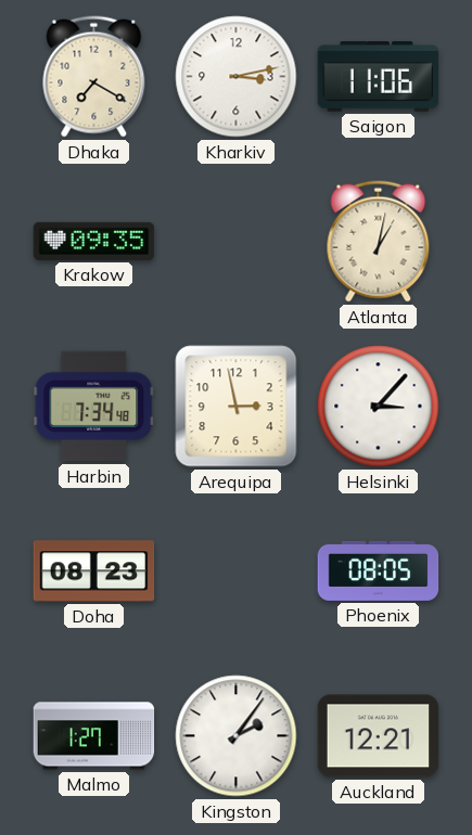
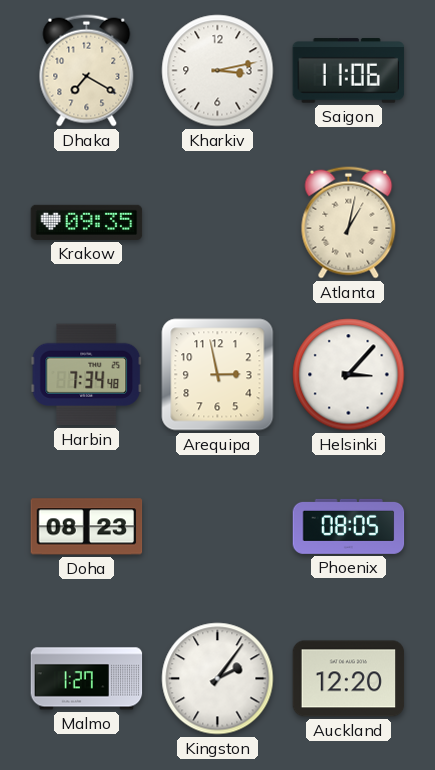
Auckland: 12:21 -> 12:20
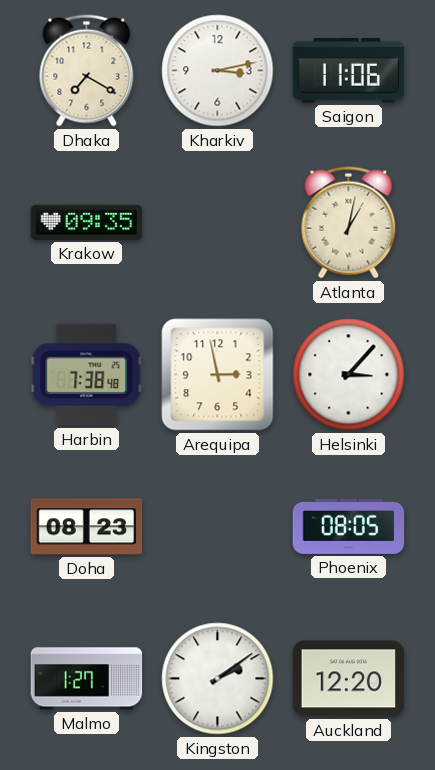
Harbin: 7:34 -> 7:38
Kingston: 2:06 -> 2:09
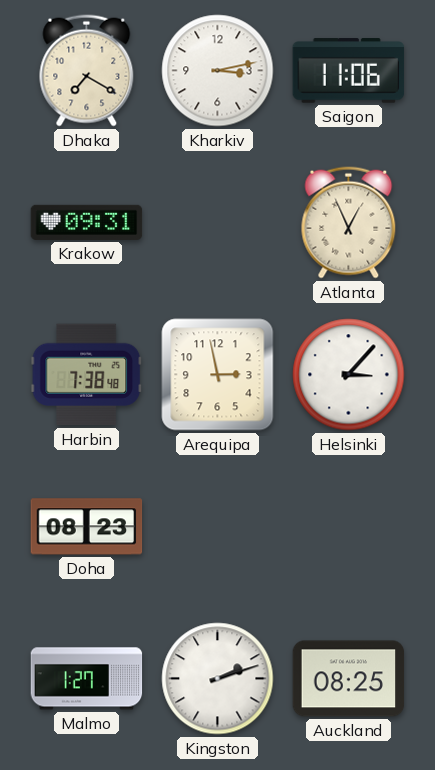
Krakow: 09:35 -> 09:31
Atlanta: 1:02 -> 12:56
Phoenix: 08:05 -> none
Kingston: 2:09 -> 2:12
Auckland: 12:20 -> 08:25
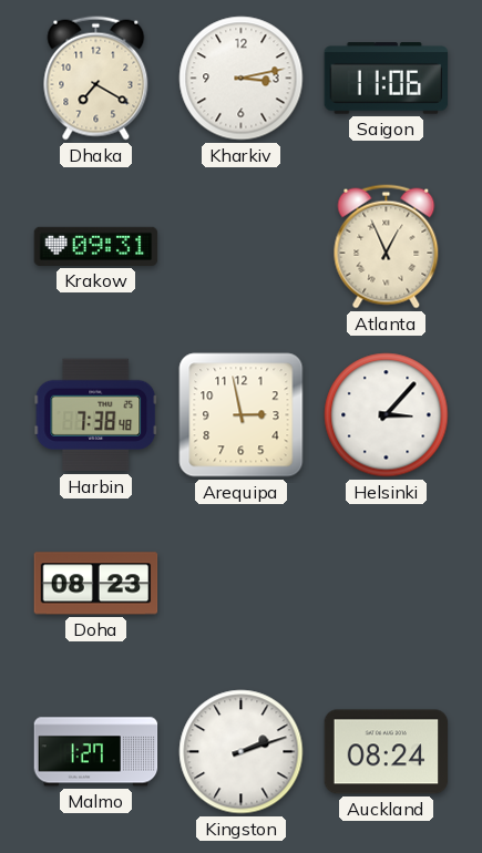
Auckland: 08:25 -> 08:24
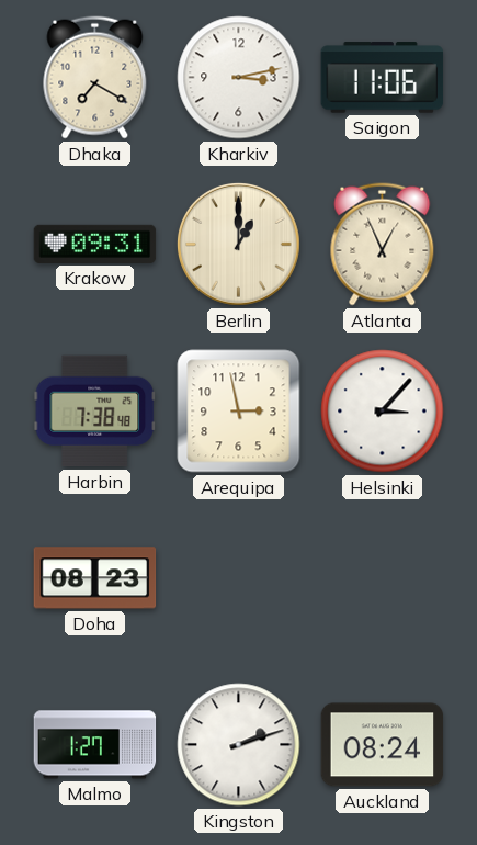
Berlin: none -> 1:00
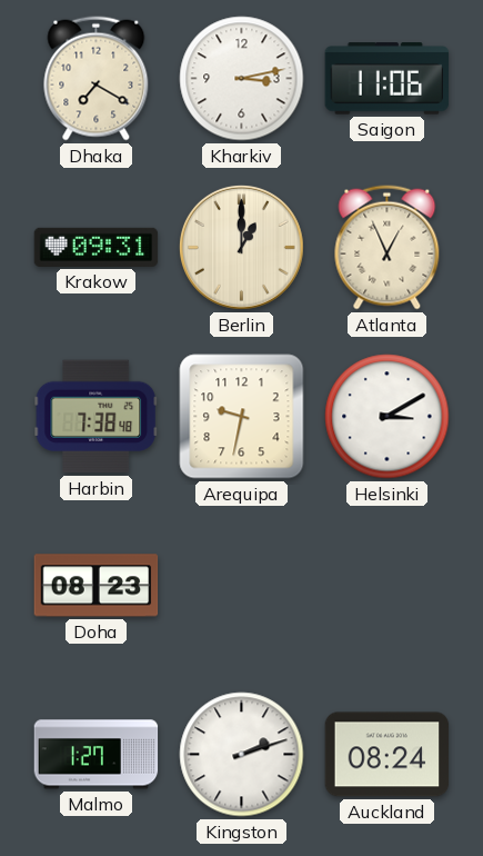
Arequipa: 2:58 -> 9:32
Helsinki: 3:07 -> 3:10
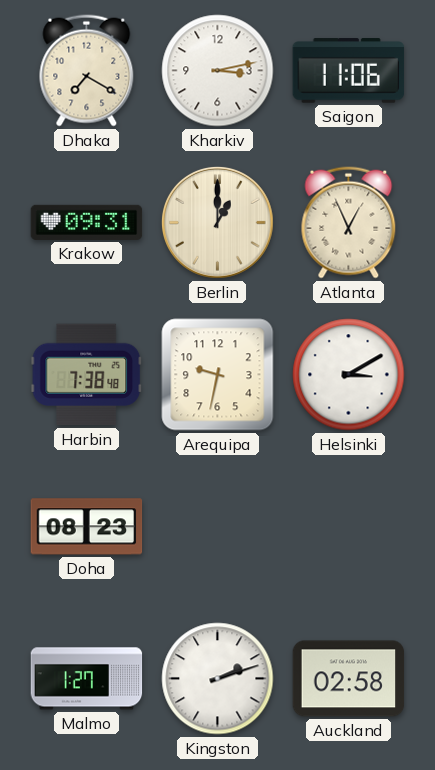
Auckland: 08:24 -> 02:58
